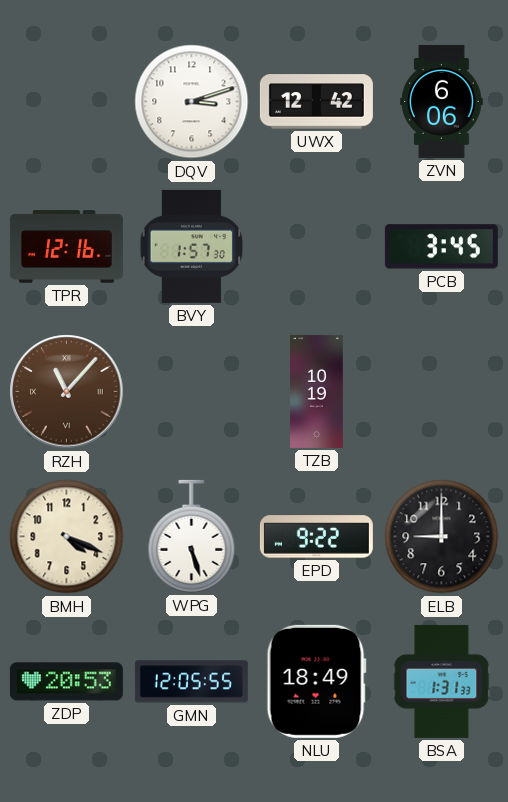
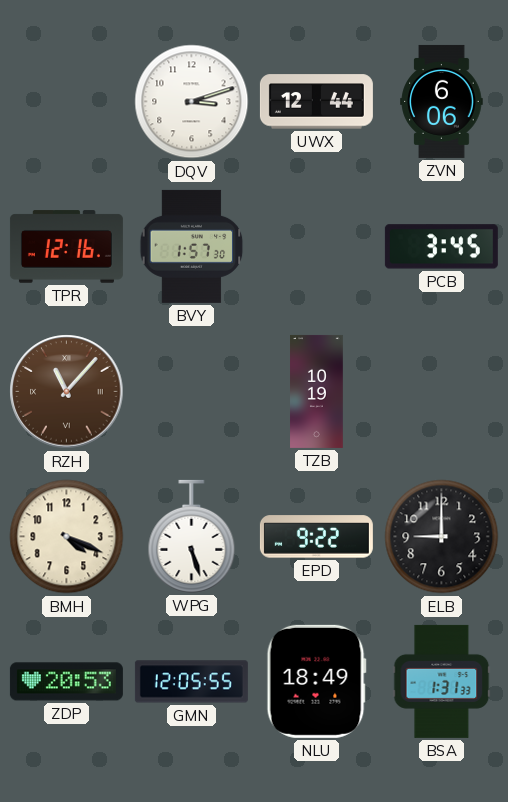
UWX: 12:42 -> 12:44
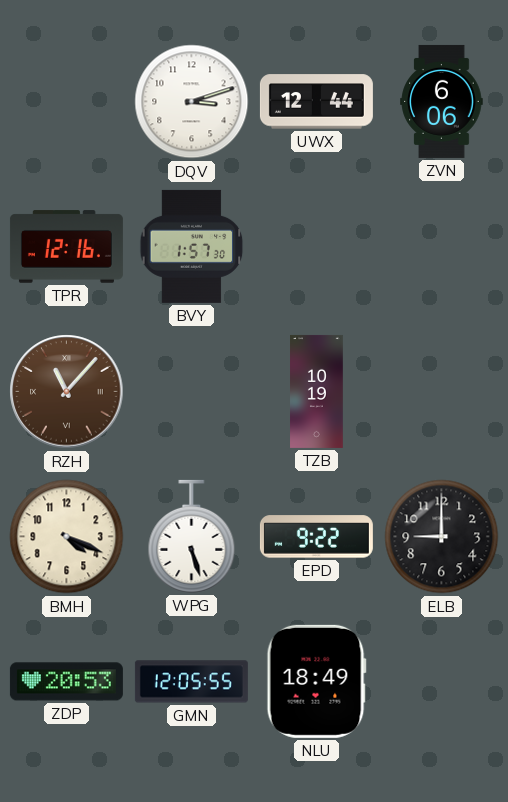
PCB: 3:45 -> none
BSA: 1:31 -> none
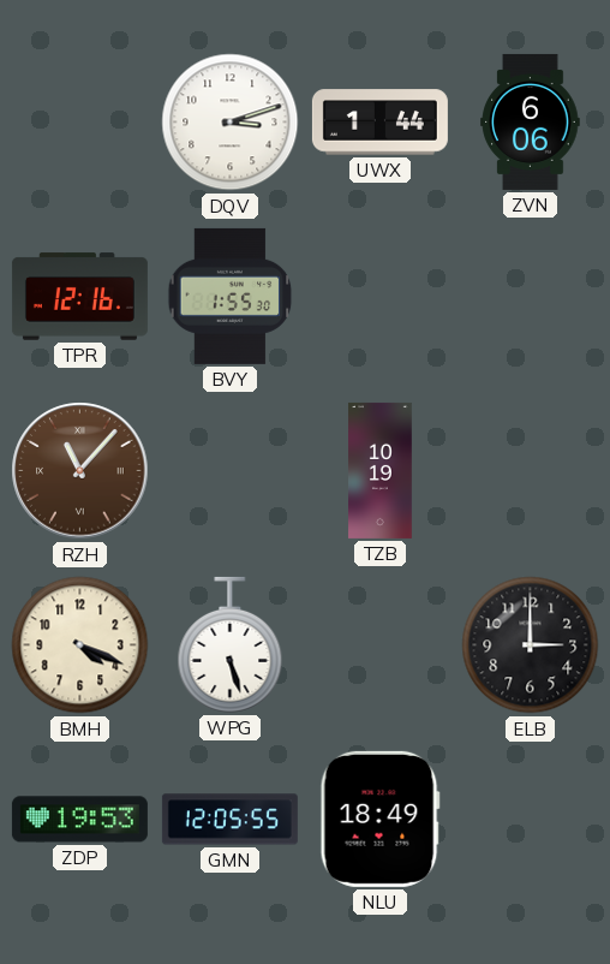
UWX: 12:44 -> 1:44
BVY: 1:57 -> 1:55
EPD: 9:22 -> none
ELB: 9:00 -> 3:00
ZDP: 20:53 -> 19:53
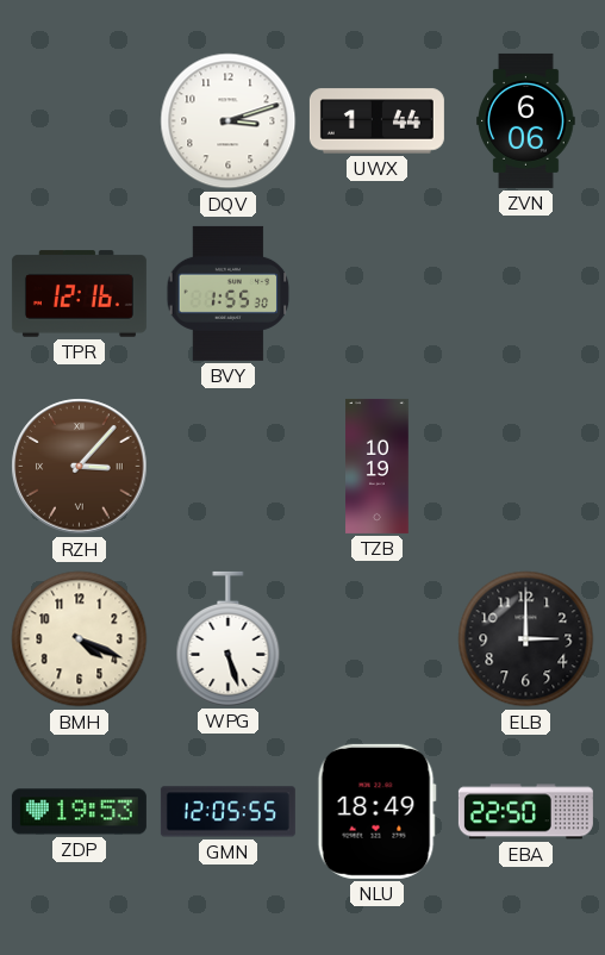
RZH: 11:07 -> 3:07
EBA: none -> 22:50
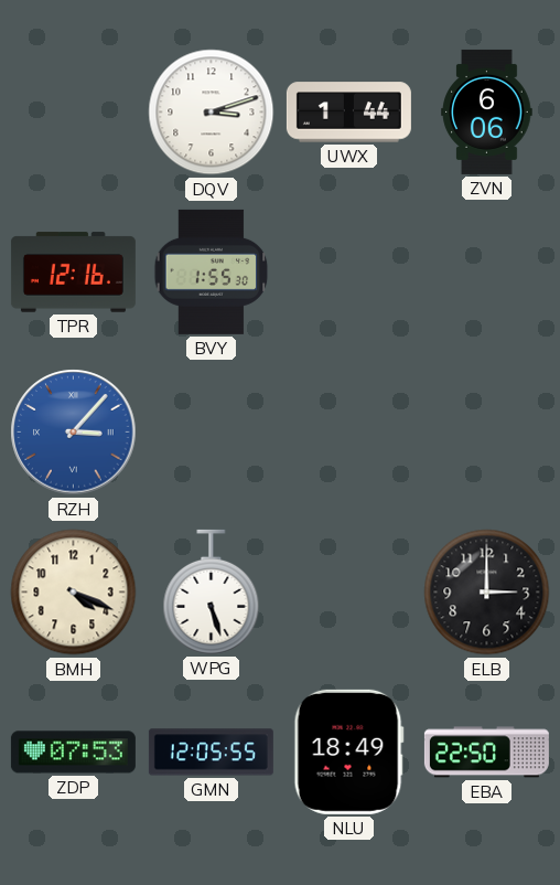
RZH dial: brown -> blue
TZB: 10:19 -> none
ZDP: 19:53 -> 07:53
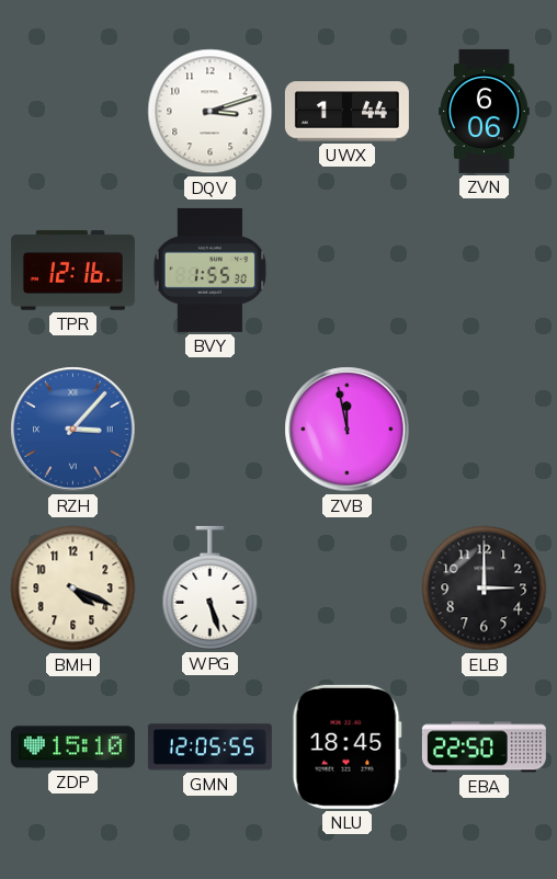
ZVB: none -> 11:58
ZDP: 07:53 -> 15:10
NLU: 18:49 -> 18:45
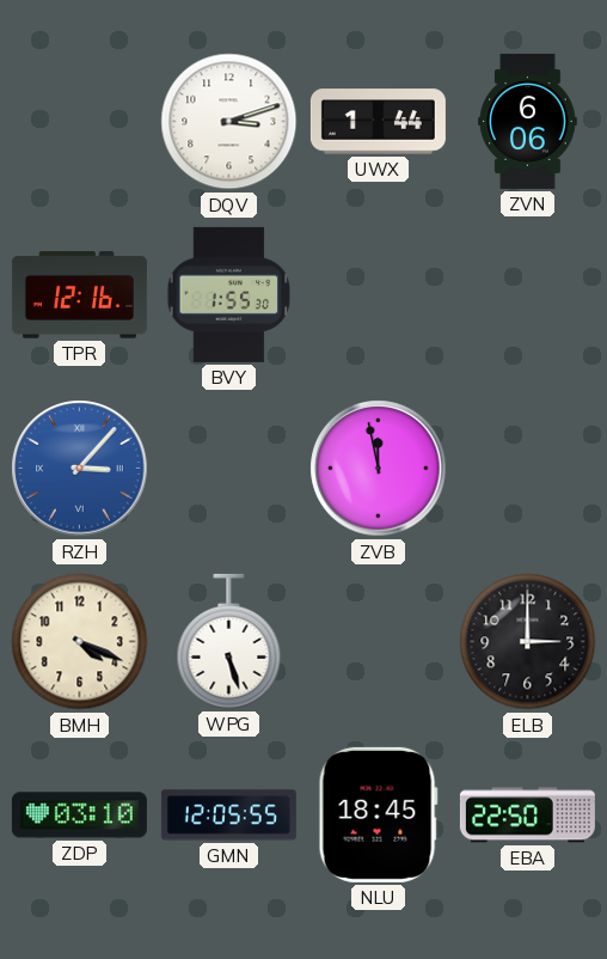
ZDP: 15:10 -> 03:10
